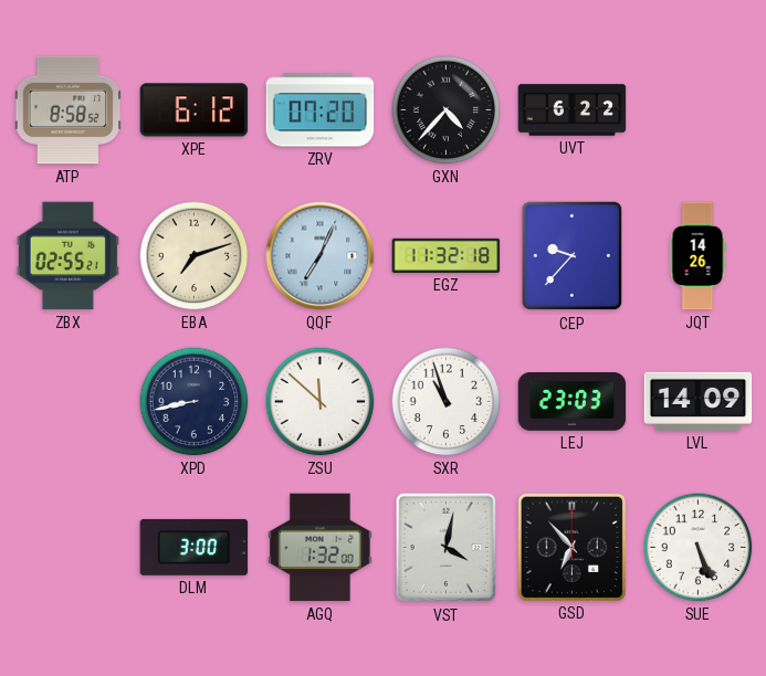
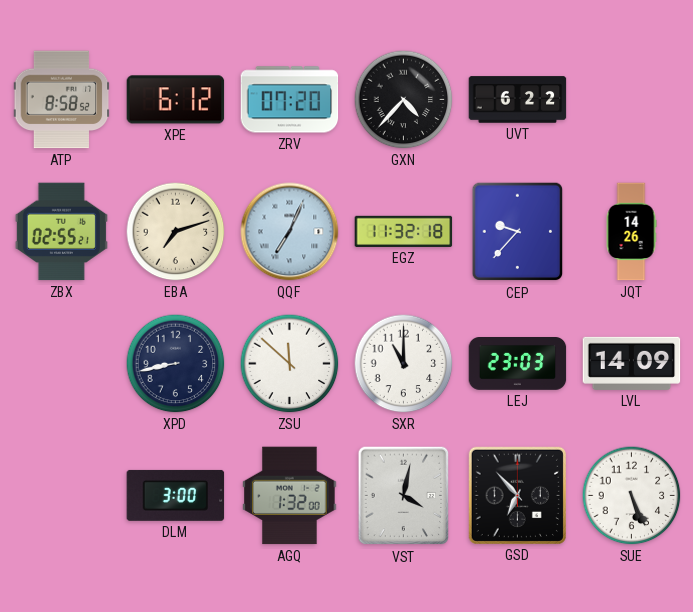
SXR: 10:57 -> 11:00
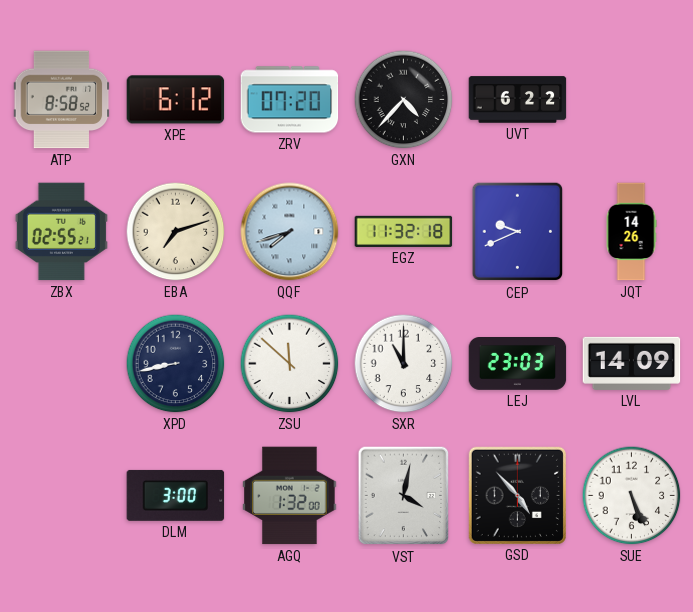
QQF: 7:04 -> 7:42
CEP: 9:37 -> 9:41
GSD: 6:53 -> 4:53
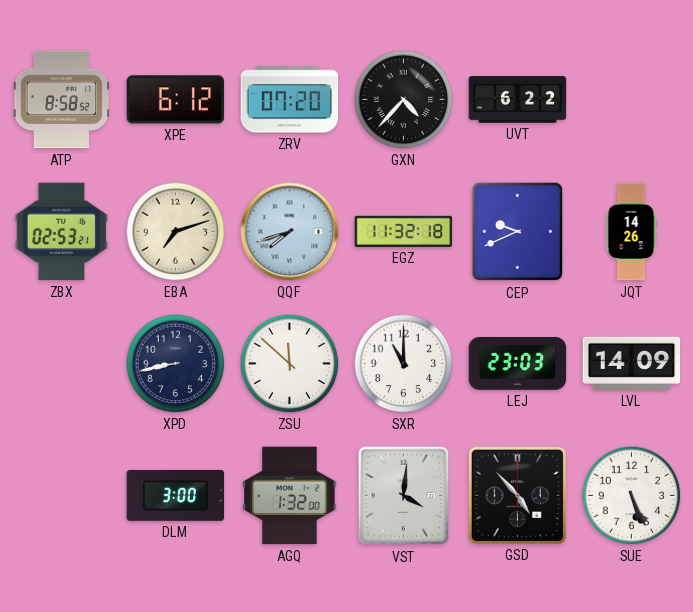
ZBX: 02:55 -> 02:53
VST: 4:02 -> 4:01
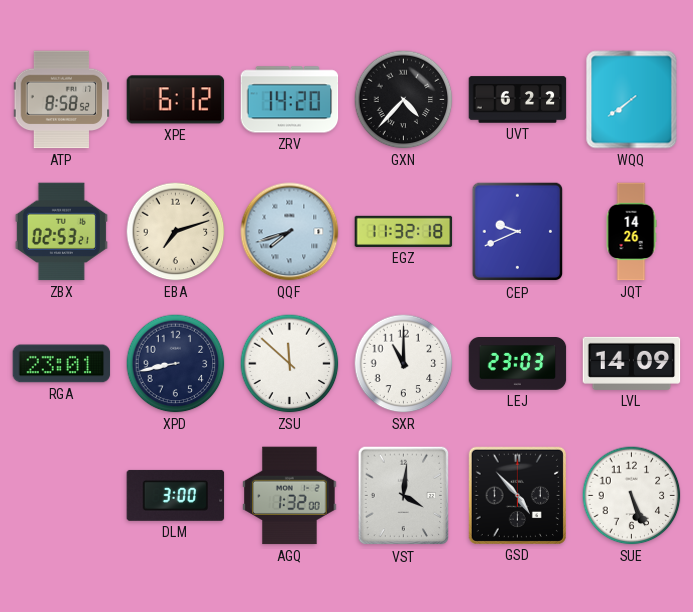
ZRV: 07:20 -> 14:20
WQQ: none -> 7:39
RGA: none -> 23:01
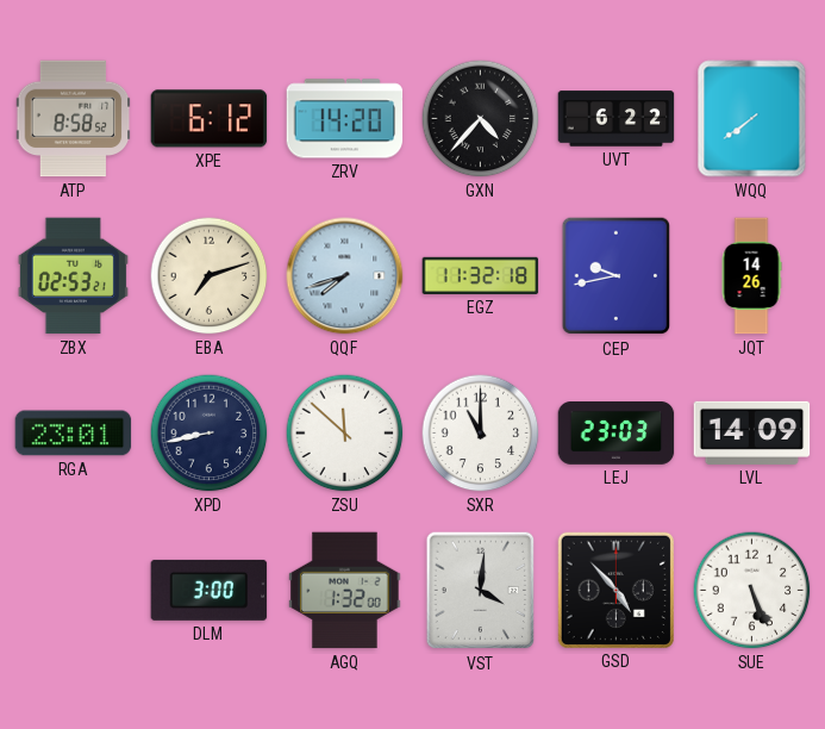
CEP: 9:41 -> 9:43
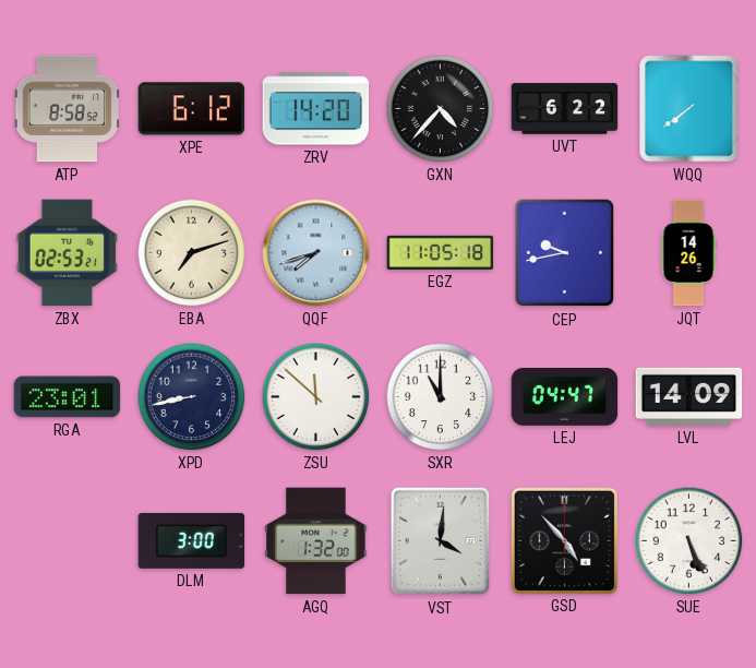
EGZ: 11:32 -> 11:05
LEJ: 23:03 -> 04:47
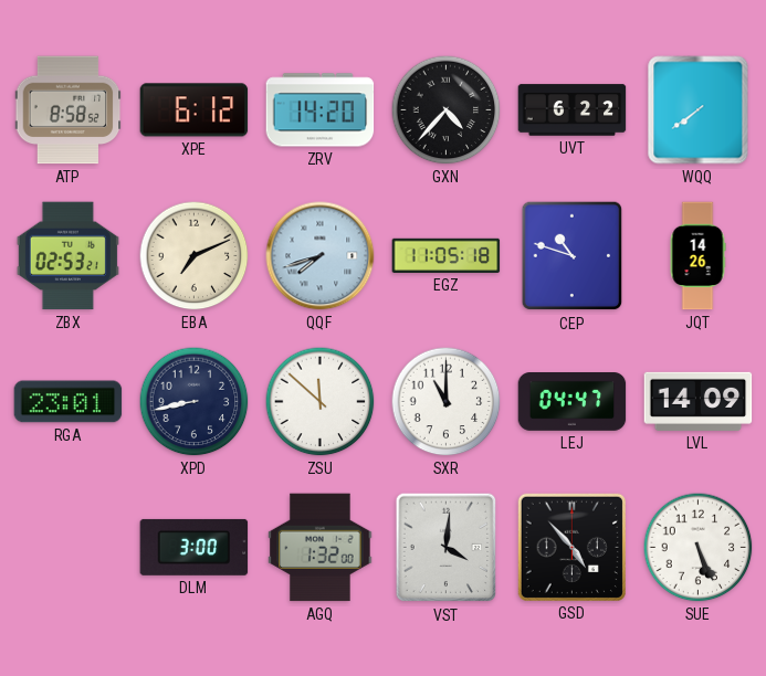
EBA: 7:12 -> 7:11
CEP: 9:43 -> 10:48
